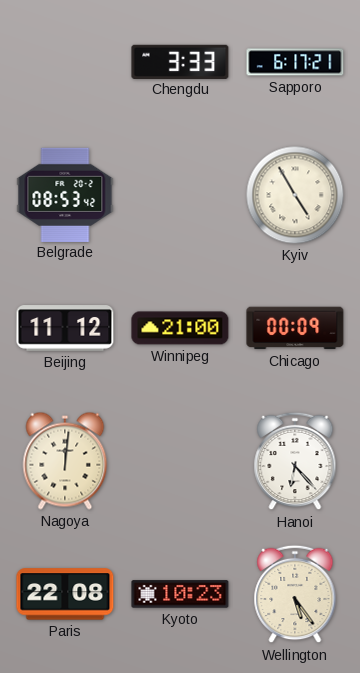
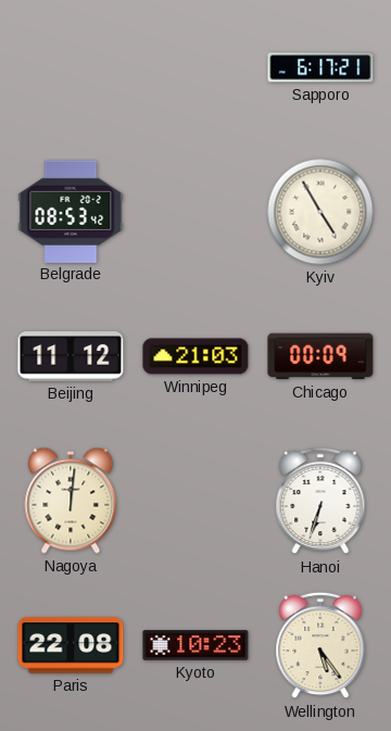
Chengdu: 3:33 -> none
Winnipeg: 21:00 -> 21:03
Hanoi: 6:23 -> 6:33
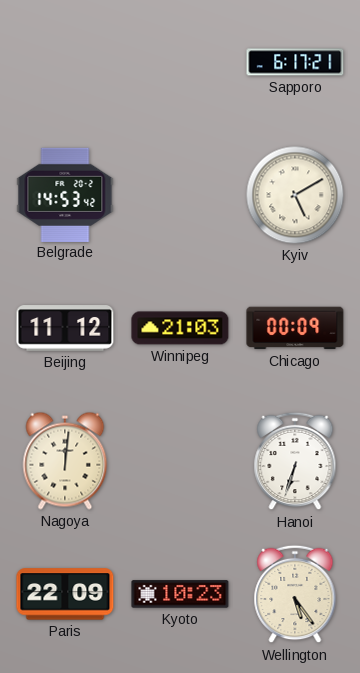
Belgrade: 08:53 -> 14:53
Kyiv: 4:55 -> 5:10
Paris: 22:08 -> 22:09
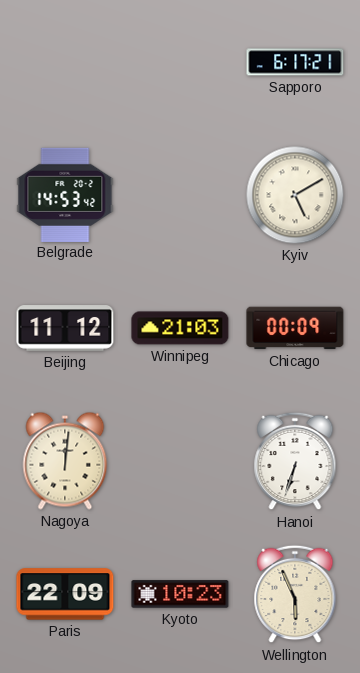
Wellington: 5:24 -> 5:56
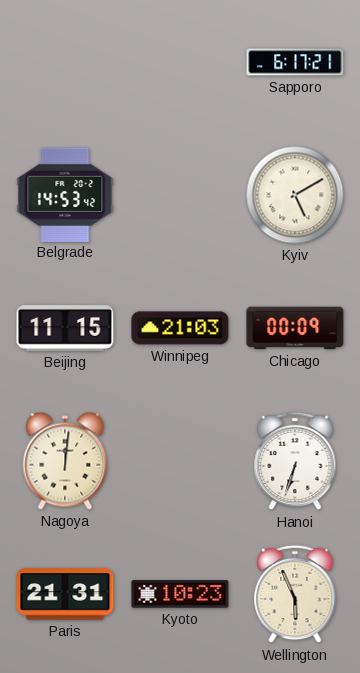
Beijing: 11:12 -> 11:15
Paris: 22:09 -> 21:31
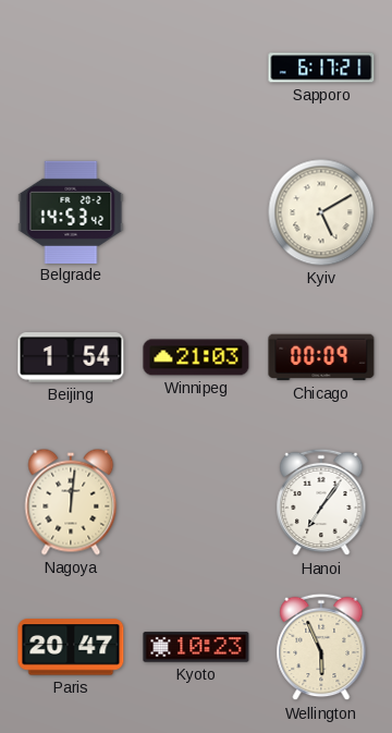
Beijing: 11:15 -> 1:54
Hanoi: 6:33 -> 7:06
Paris: 21:31 -> 20:47
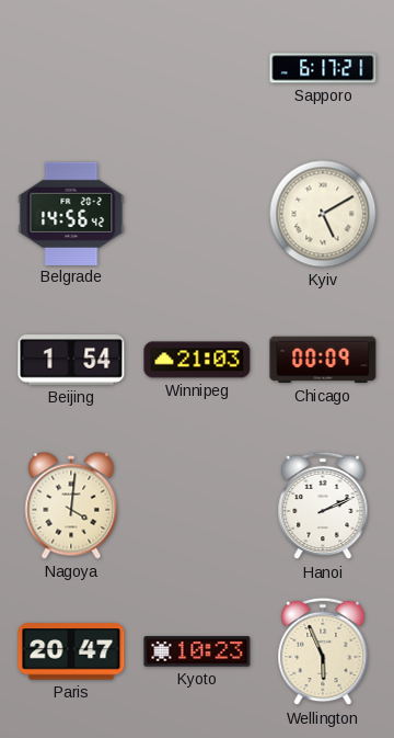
Belgrade: 14:53 -> 14:56
Nagoya: 12:01 -> 4:01
Hanoi: 7:06 -> 2:11
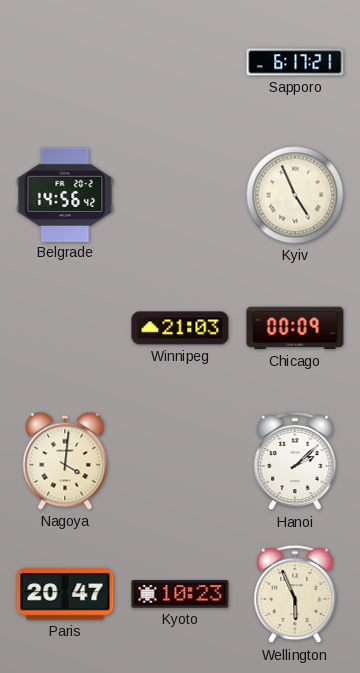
Kyiv: 5:10 -> 4:56
Beijing: 1:54 -> none
Hanoi: 2:11 -> 2:08
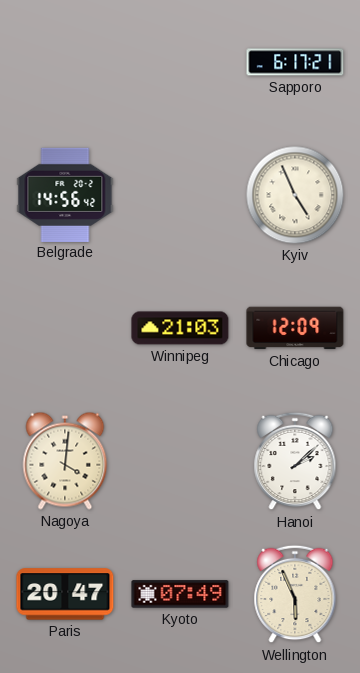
Chicago: 00:09 -> 12:09
Kyoto: 10:23 -> 07:49
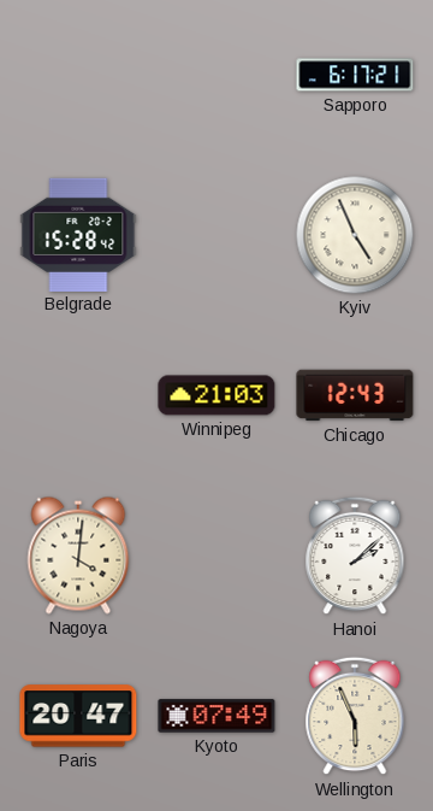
Belgrade: 14:56 -> 15:28
Chicago: 12:09 -> 12:43
